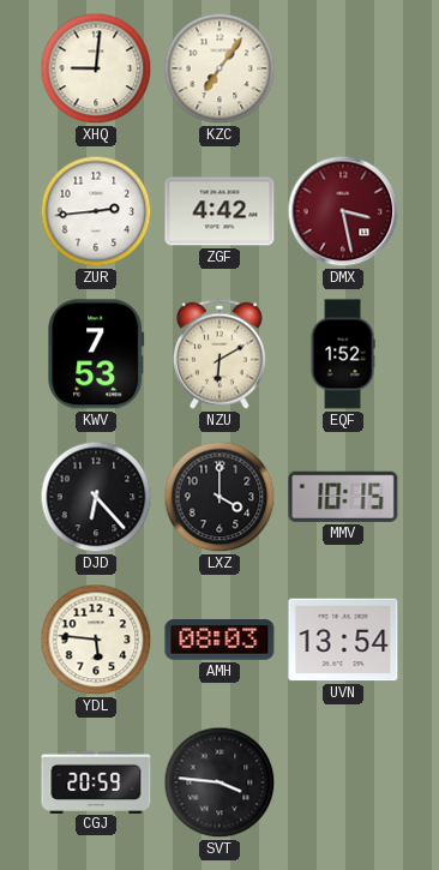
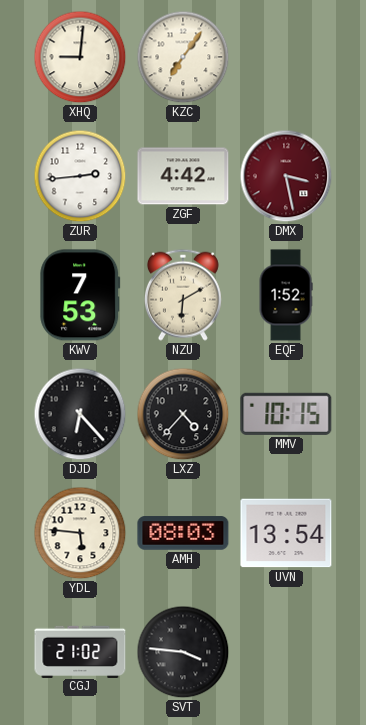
LXZ: 4:00 -> 4:37
CGJ: 20:59 -> 21:02
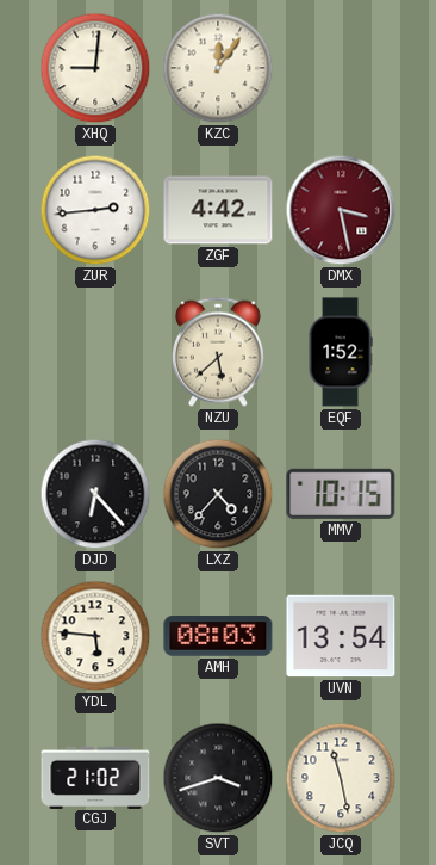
KZC: 7:06 -> 12:06
KWV: 7:53 -> none
NZU: 6:10 -> 5:38
SVT: 3:46 -> 3:42
JCQ: none -> 11:28
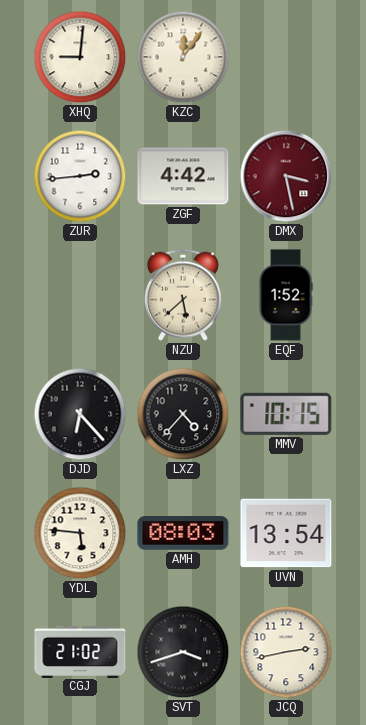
JCQ: 11:28 -> 2:43
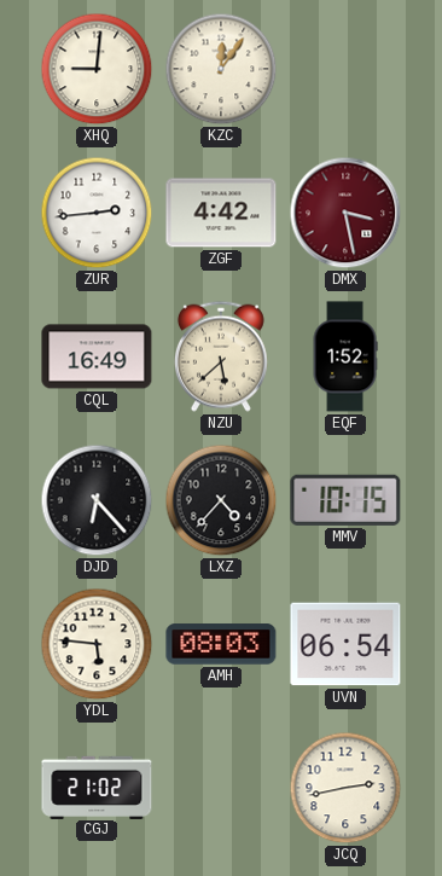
CQL: none -> 16:49
UVN: 13:54 -> 06:54
SVT: 3:42 -> none
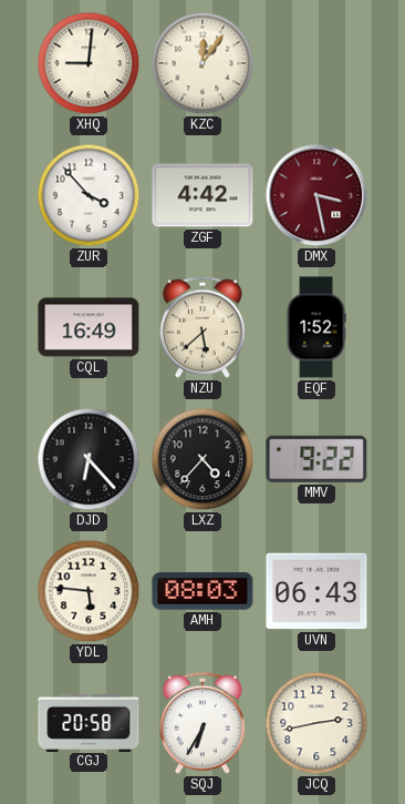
ZUR: 2:44 -> 3:53
MMV: 10:15 -> 9:22
UVN: 06:54 -> 06:43
CGJ: 21:02 -> 20:58
SQJ: none -> 6:35
